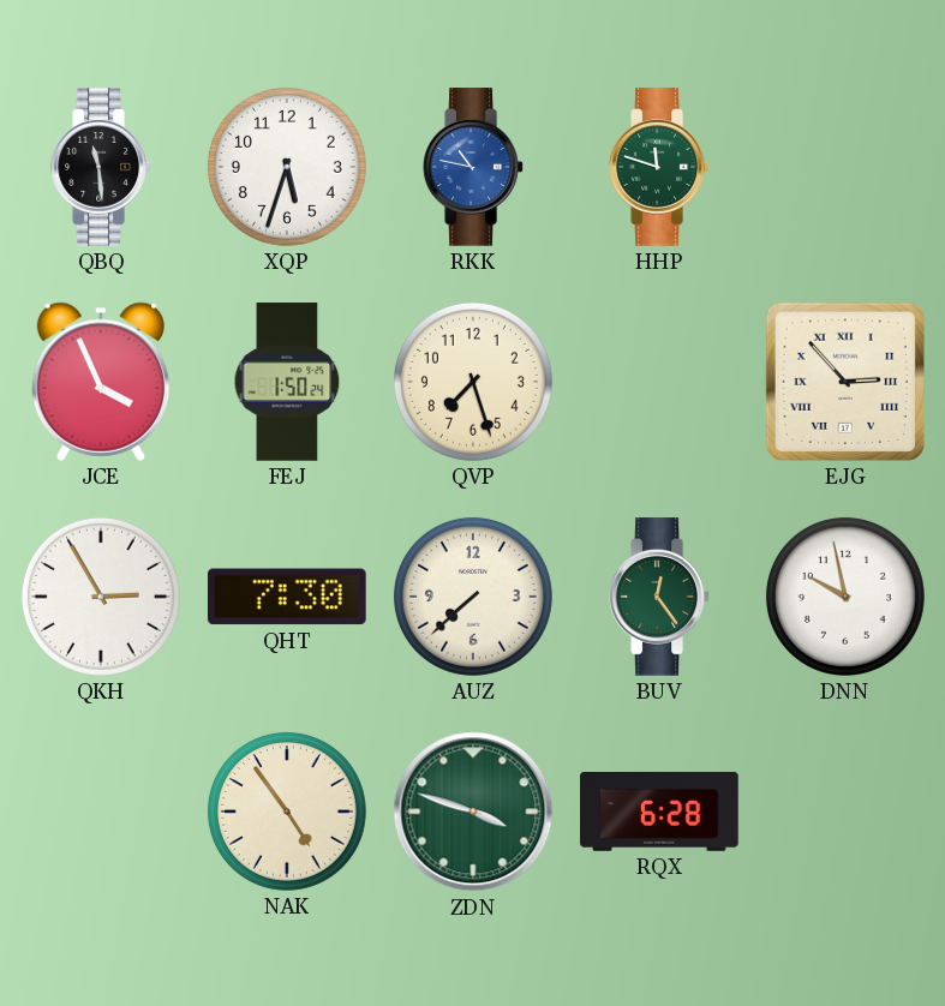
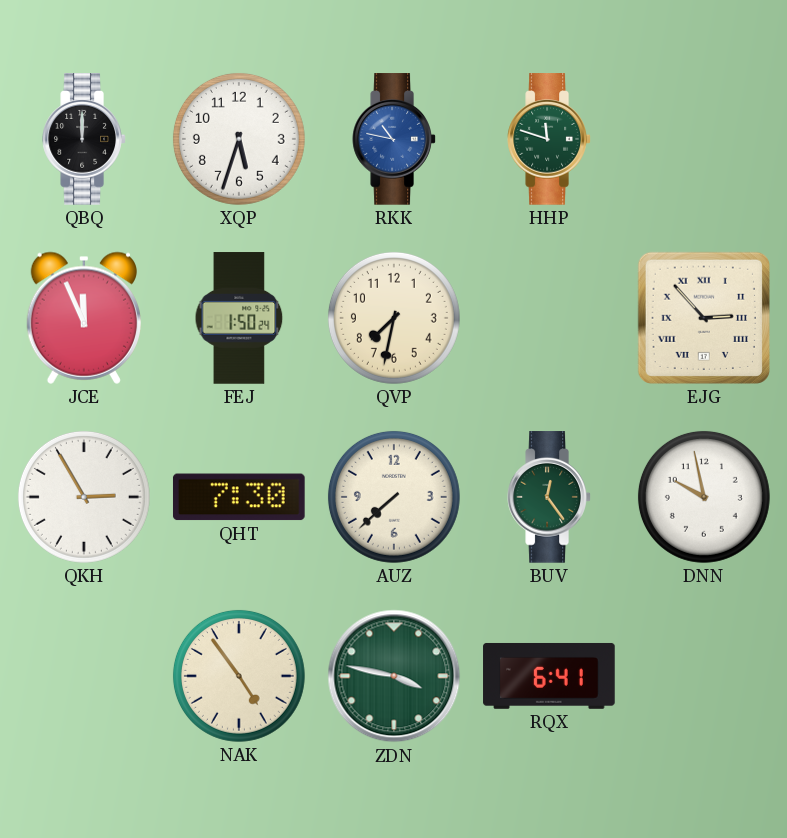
QBQ: 11:29 -> 12:00
JCE: 3:56 -> 11:56
QVP: 7:27 -> 7:32
ZDN: 3:48 -> 3:47
RQX: 6:28 -> 6:41
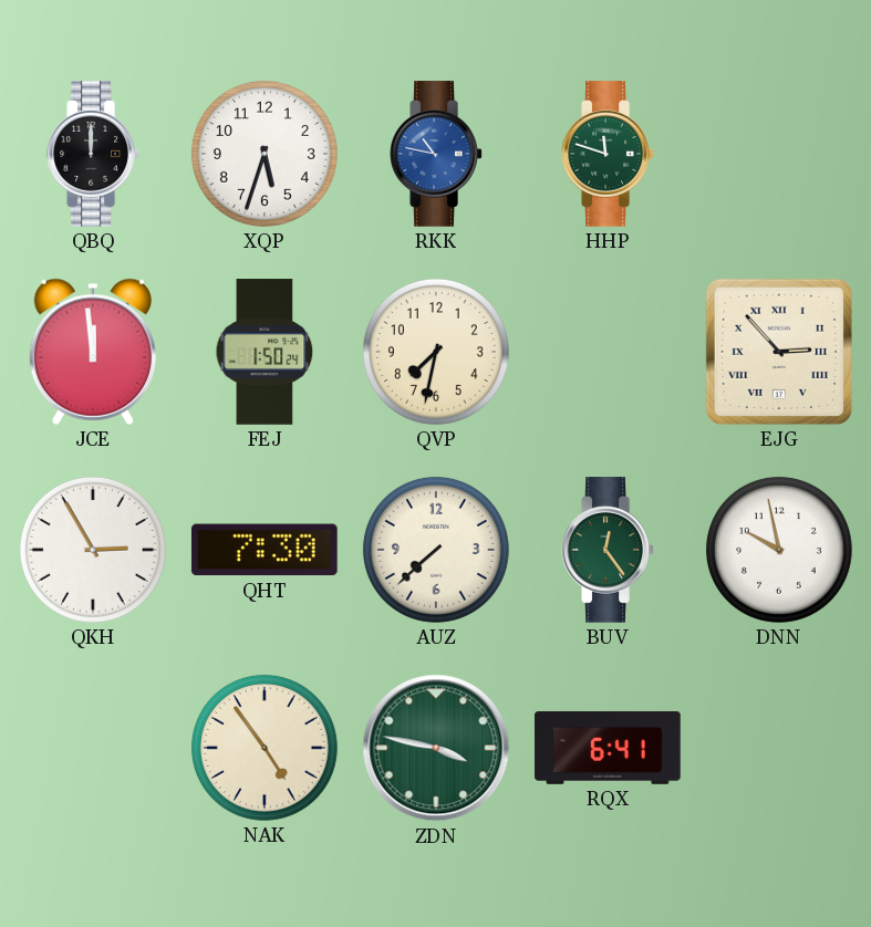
JCE: 11:56 -> 11:59
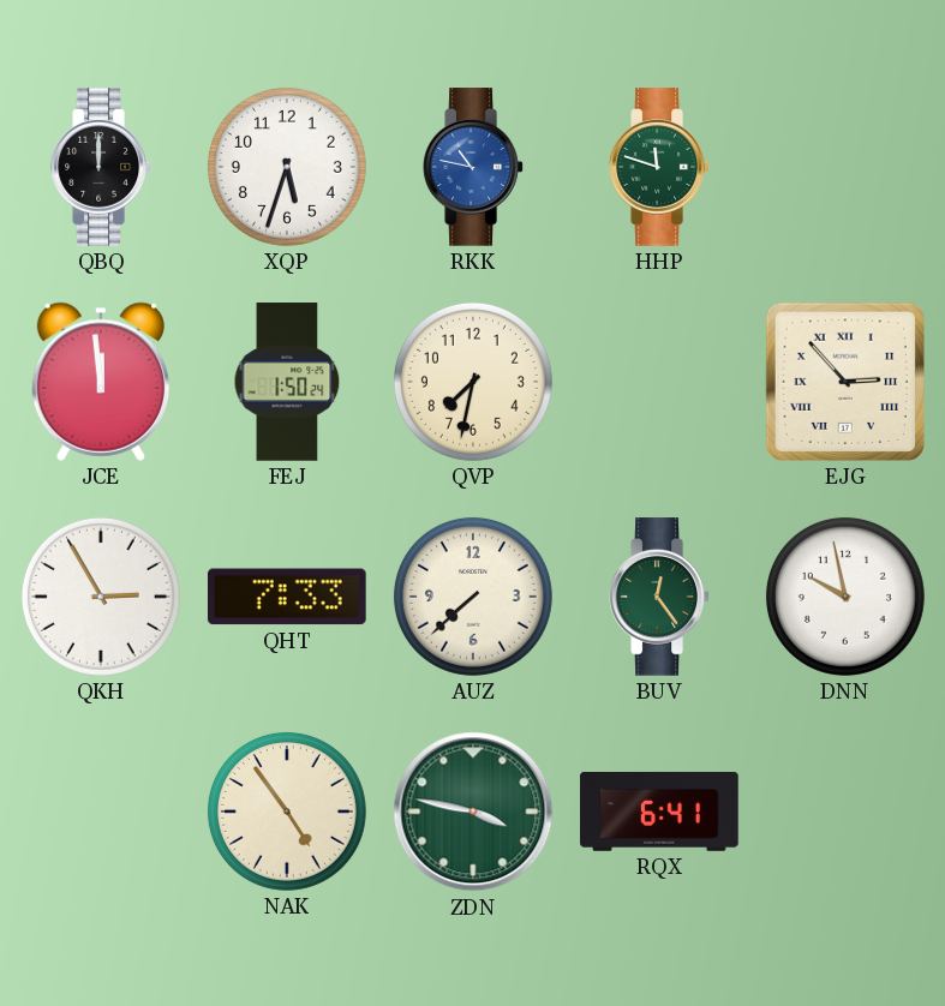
QHT: 7:30 -> 7:33
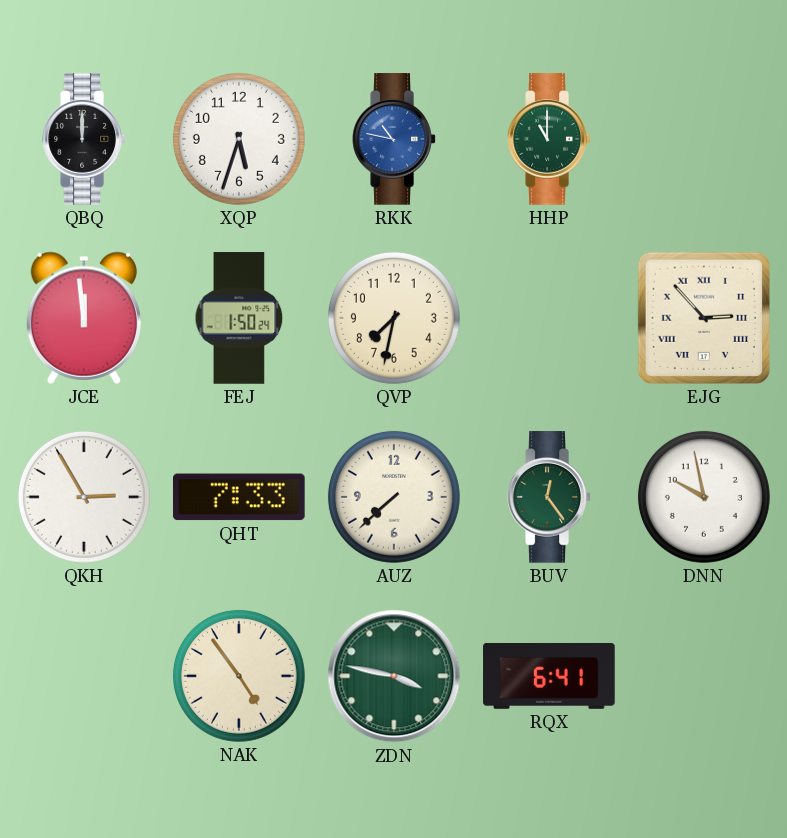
HHP: 11:48 -> 11:00
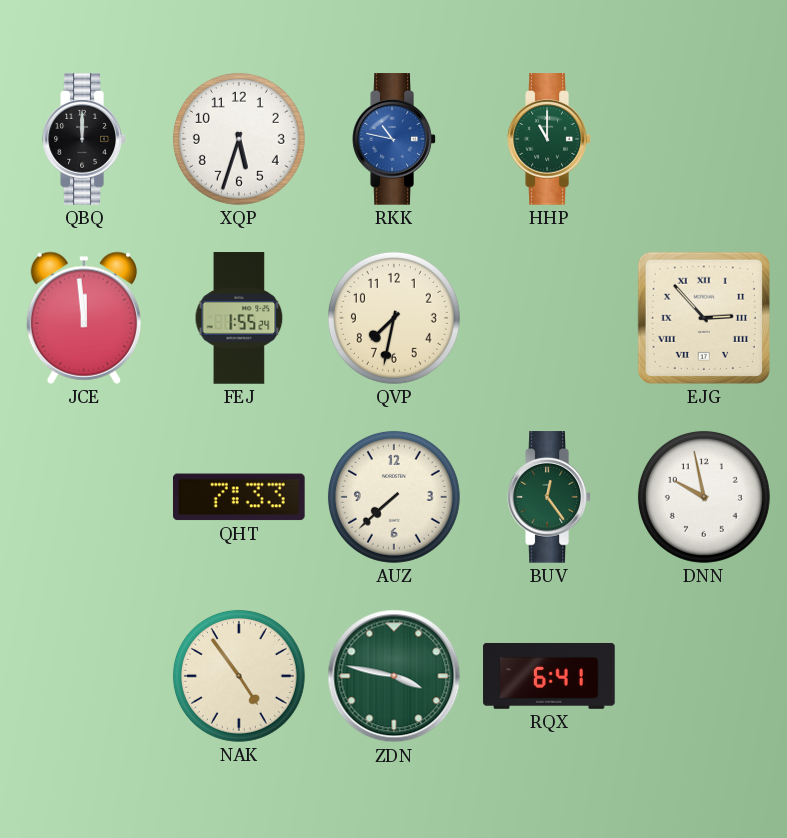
FEJ: 1:50 -> 1:55
QKH: 2:55 -> none
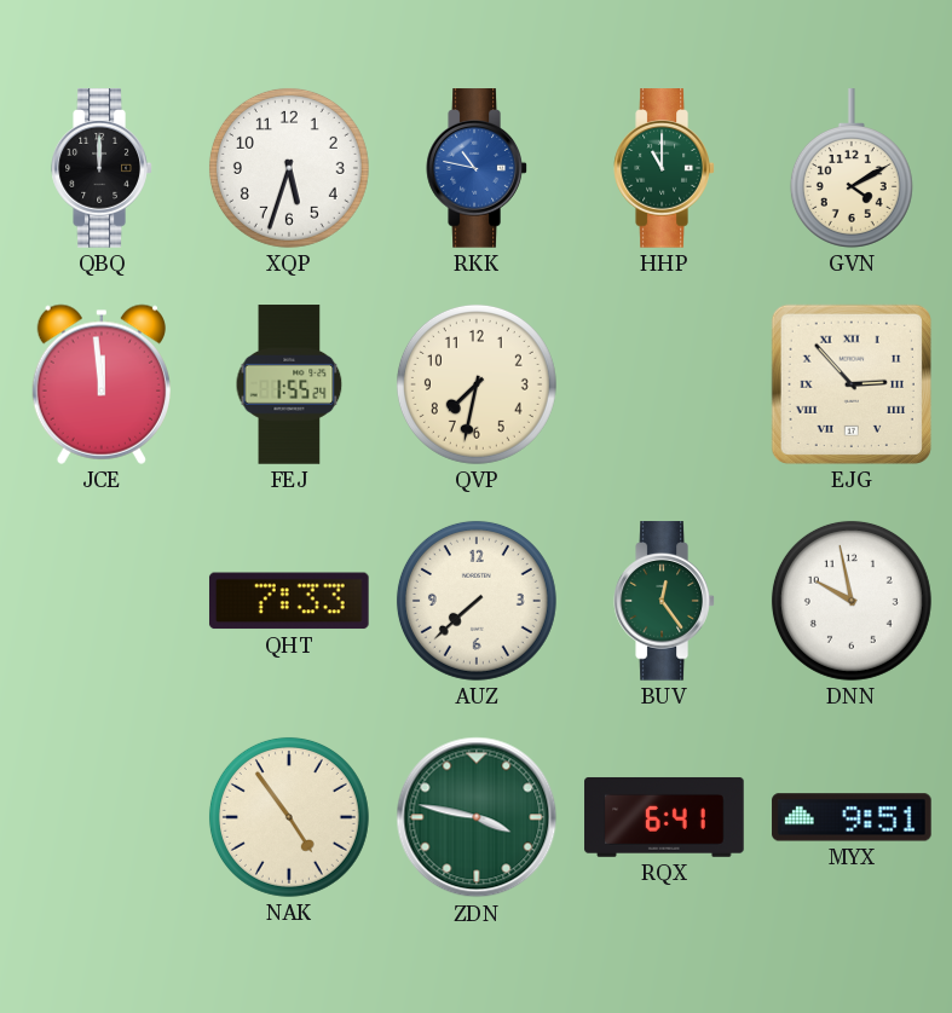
GVN: none -> 4:10
MYX: none -> 9:51
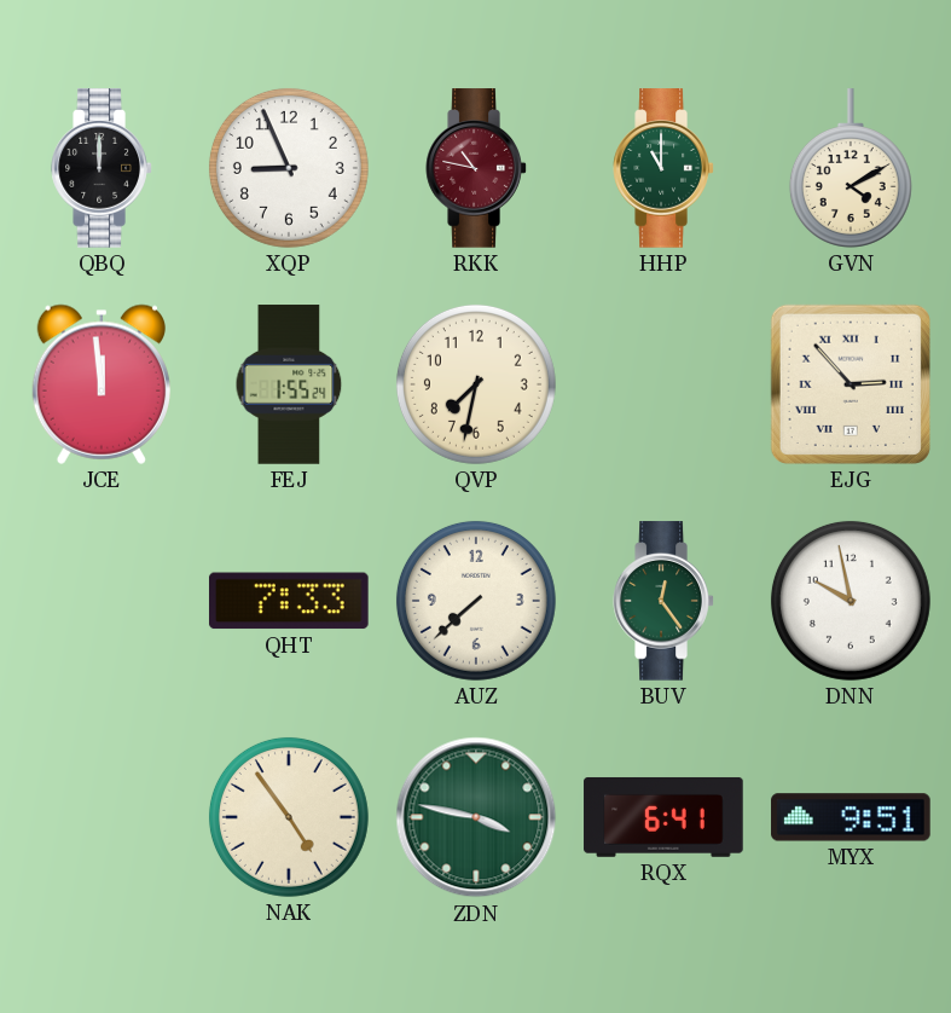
XQP: 5:33 -> 8:56
RKK dial: blue -> burgundy
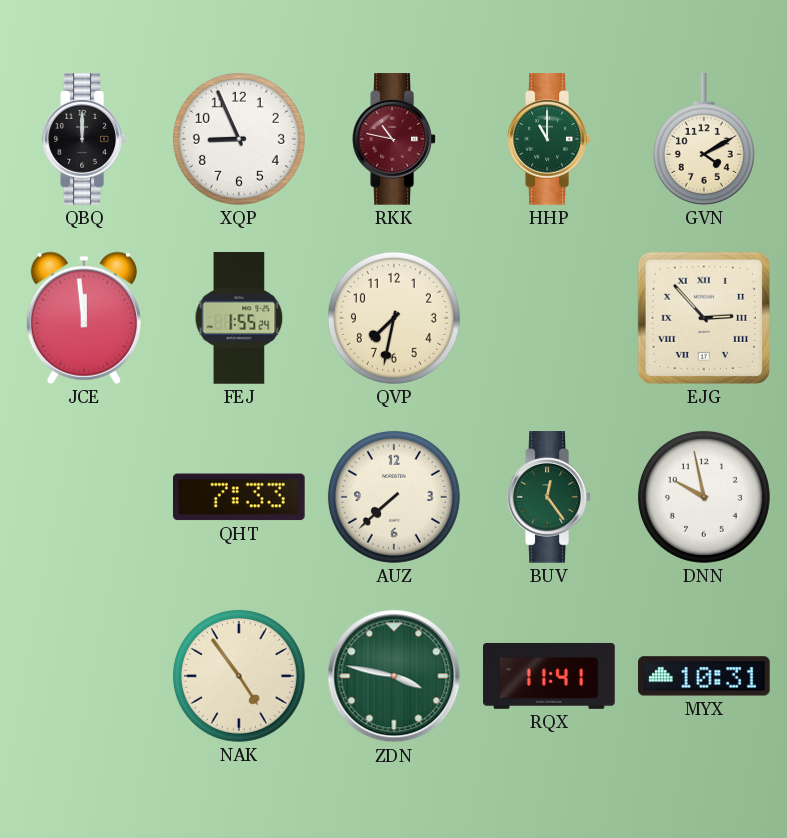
RQX: 6:41 -> 11:41
MYX: 9:51 -> 10:31
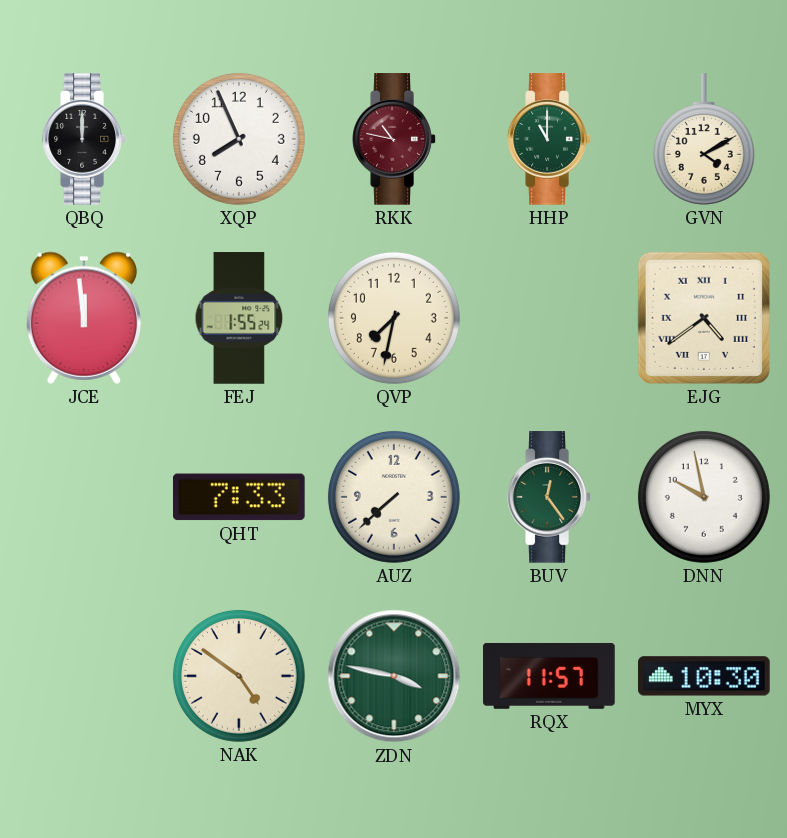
XQP: 8:56 -> 7:56
EJG: 2:53 -> 4:39
NAK: 4:54 -> 4:51
RQX: 11:41 -> 11:57
MYX: 10:31 -> 10:30
